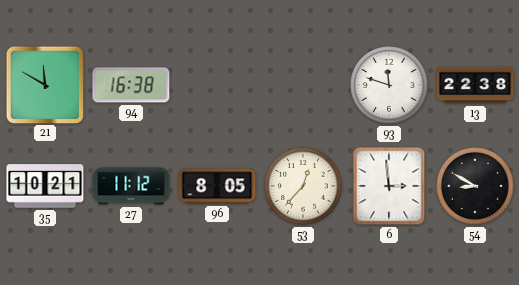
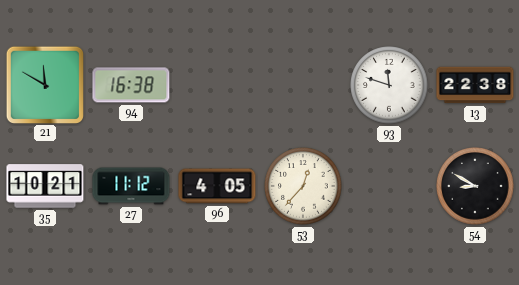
96: 8:05 -> 4:05
6: 2:59 -> none
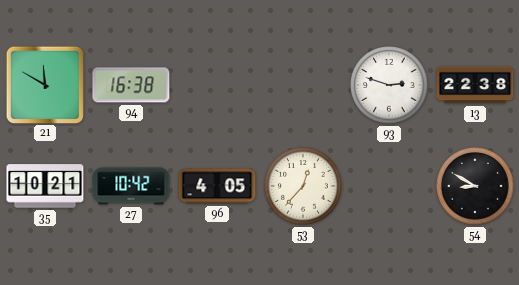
93: 11:48 -> 2:48
27: 11:12 -> 10:42
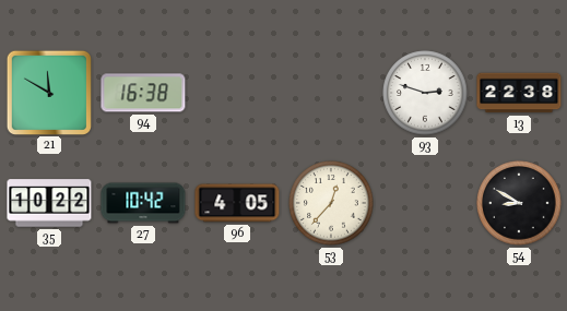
35: 10:21 -> 10:22
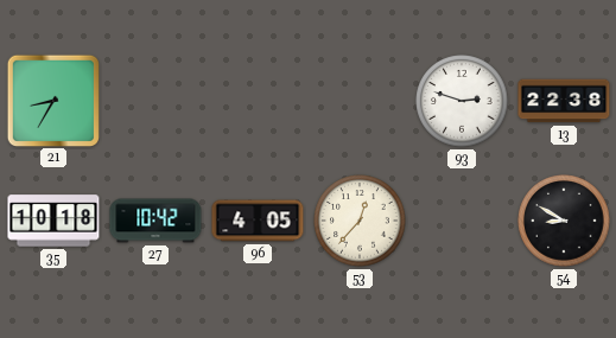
21: 11:50 -> 8:35
94: 16:38 -> none
35: 10:22 -> 10:18
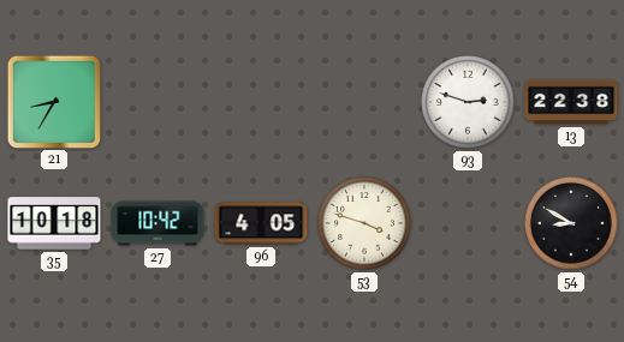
53: 12:37 -> 3:48
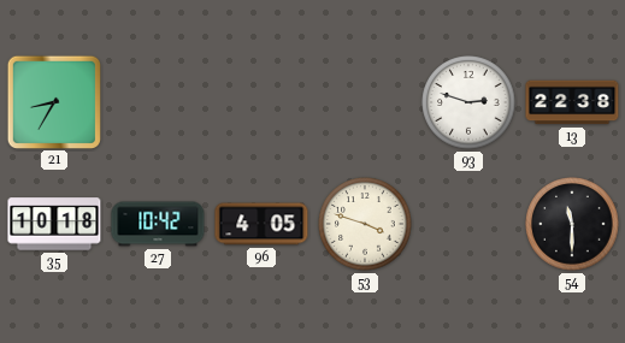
54: 8:50 -> 11:30
